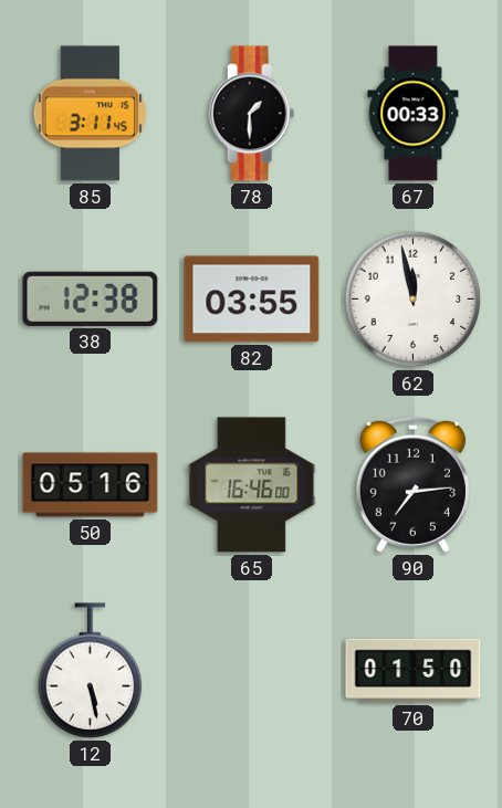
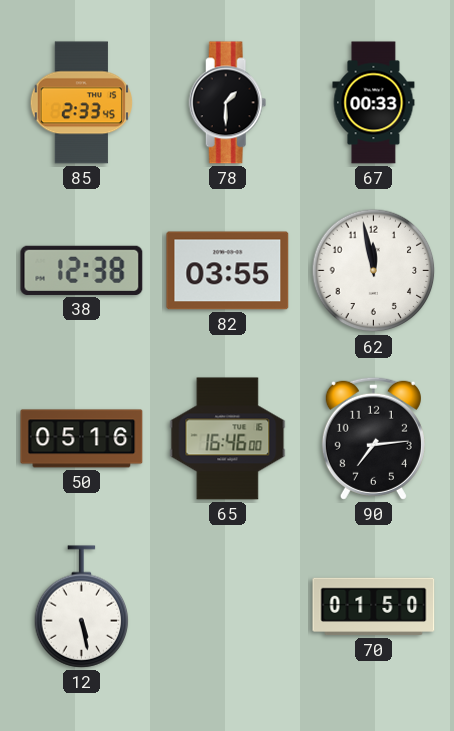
85: 3:11 -> 2:33
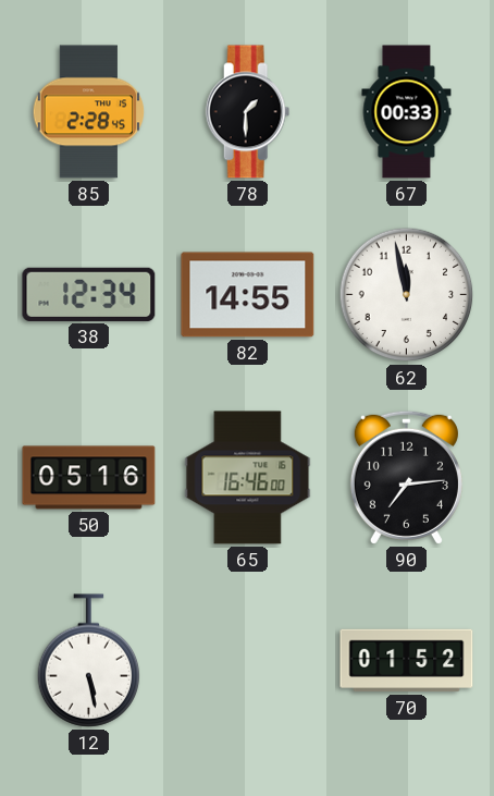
85: 2:33 -> 2:28
38: 12:38 -> 12:34
82: 03:55 -> 14:55
70: 01:50 -> 01:52
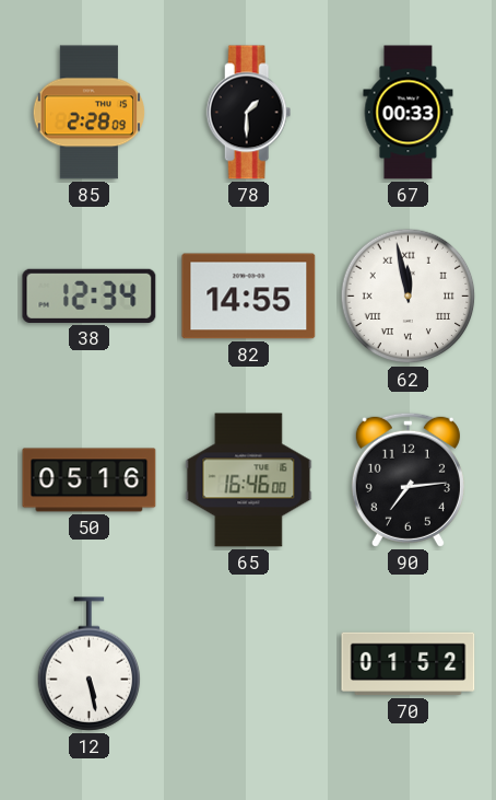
85: 2:28:45 -> 2:28:09
62 numerals: Arabic -> Roman
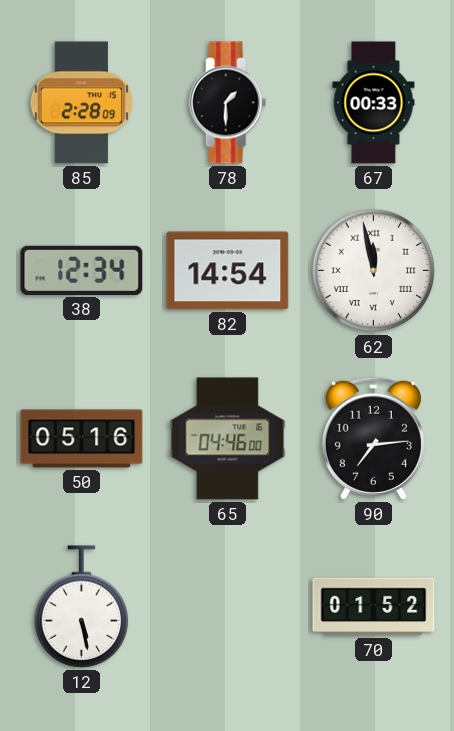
82: 14:55 -> 14:54
65: 16:46 -> 04:46
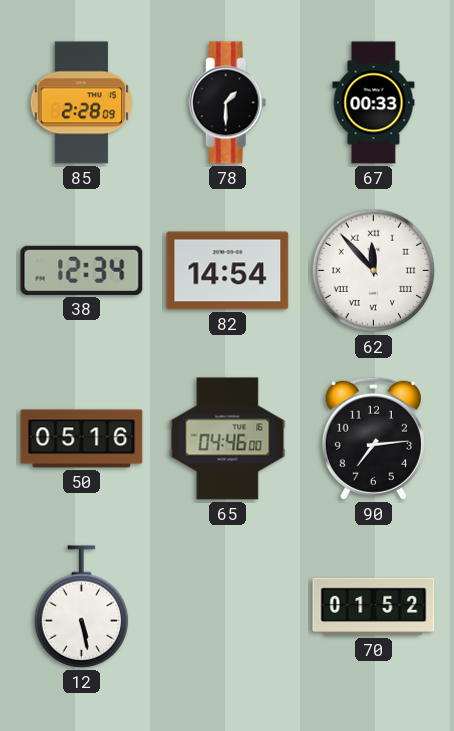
62: 11:58 -> 11:53
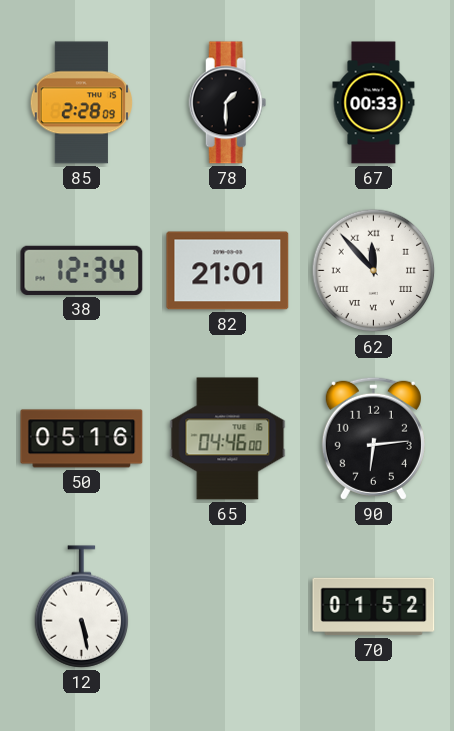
82: 14:54 -> 21:01
90: 7:14 -> 6:14
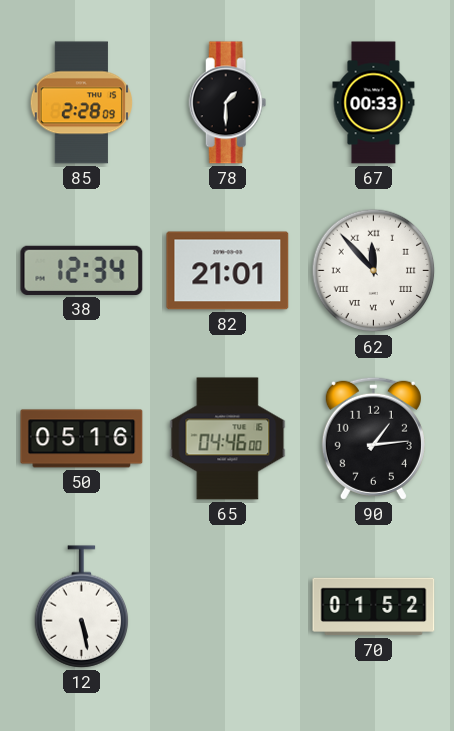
90: 6:14 -> 1:14
